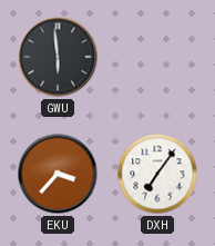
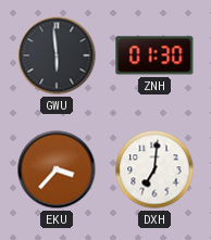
ZNH: none -> 01:30
DXH: 7:06 -> 7:01
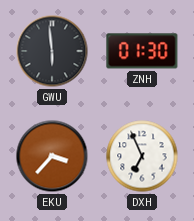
DXH: 7:01 -> 6:56
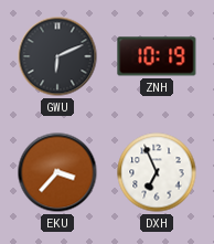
GWU: 5:59 -> 6:11
ZNH: 01:30 -> 10:19
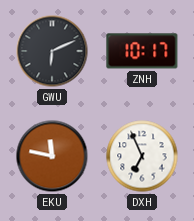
ZNH: 10:19 -> 10:17
EKU: 3:37 -> 11:47
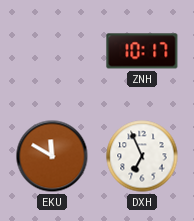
GWU: 6:11 -> none
EKU: 11:47 -> 11:50
